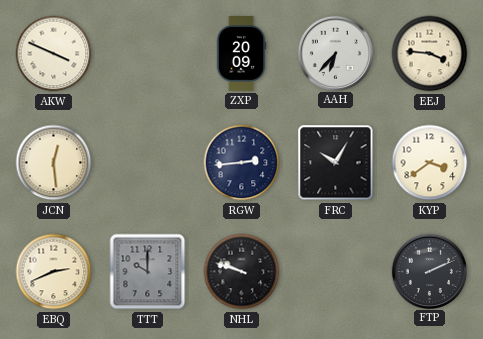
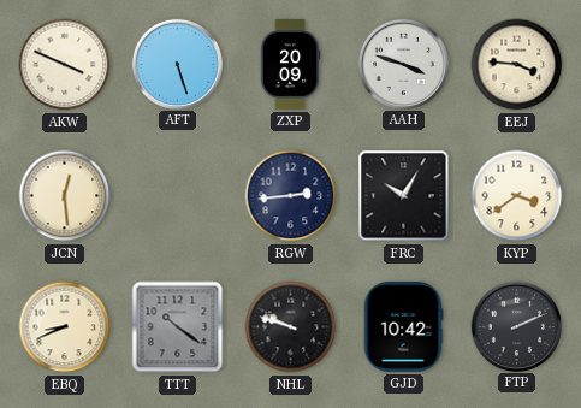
AFT: none -> 5:27
AAH: 6:37 -> 3:48
EBQ: 2:41 -> 8:41
TTT: 10:00 -> 10:21
GJD: none -> 10:42
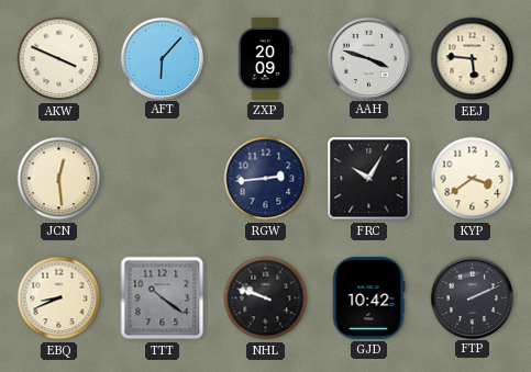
AFT: 5:27 -> 6:07
EEJ: 3:46 -> 5:46
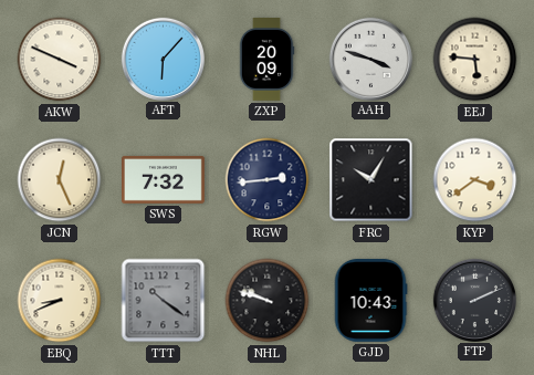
JCN: 12:29 -> 12:26
SWS: none -> 7:32
GJD: 10:42 -> 10:43
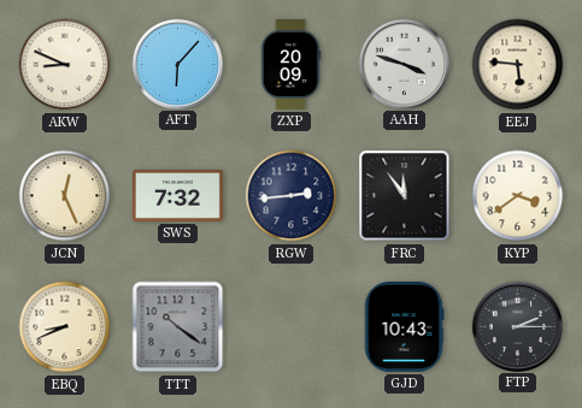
AKW: 3:49 -> 8:49
FRC: 10:05 -> 11:54
NHL: 9:48 -> none
FTP: 2:11 -> 2:15
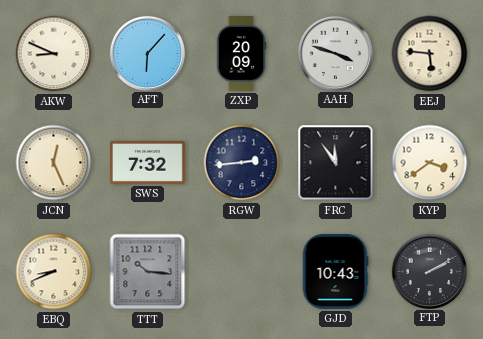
TTT: 10:21 -> 10:16
FTP: 2:15 -> 2:10
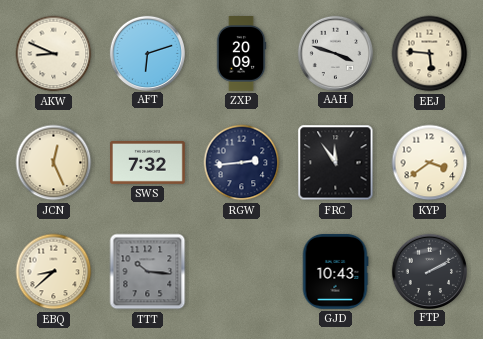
AFT: 6:07 -> 6:12
EBQ: 8:41 -> 8:38
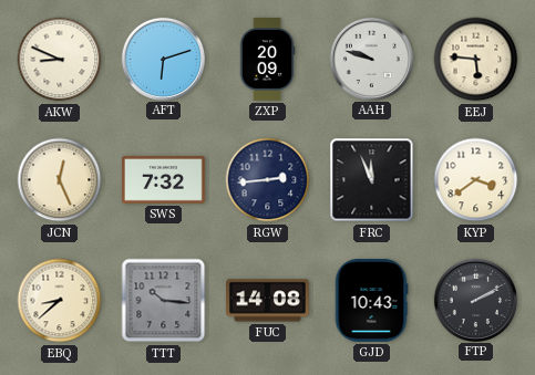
AAH: 3:48 -> 9:48
FRC: 11:54 -> 11:56
FUC: none -> 14:08
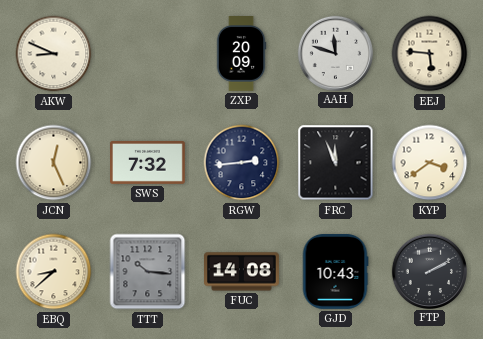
AFT: 6:12 -> none
AAH: 9:48 -> 11:48
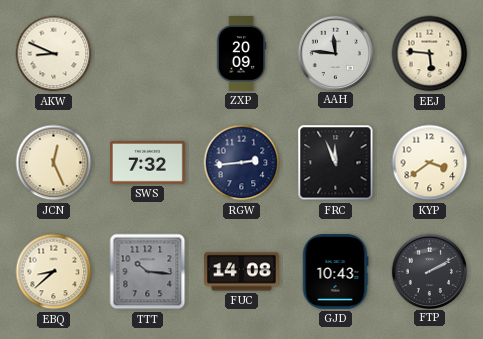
AAH: 11:48 -> 11:46
